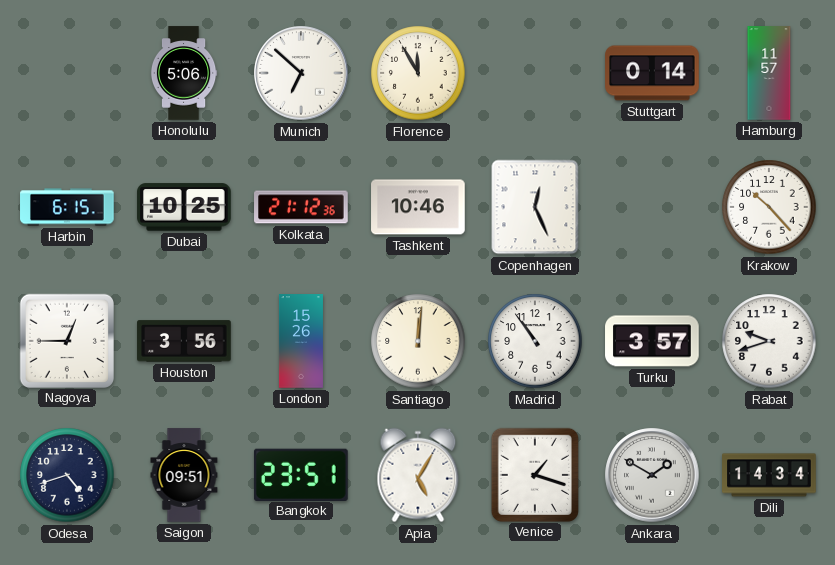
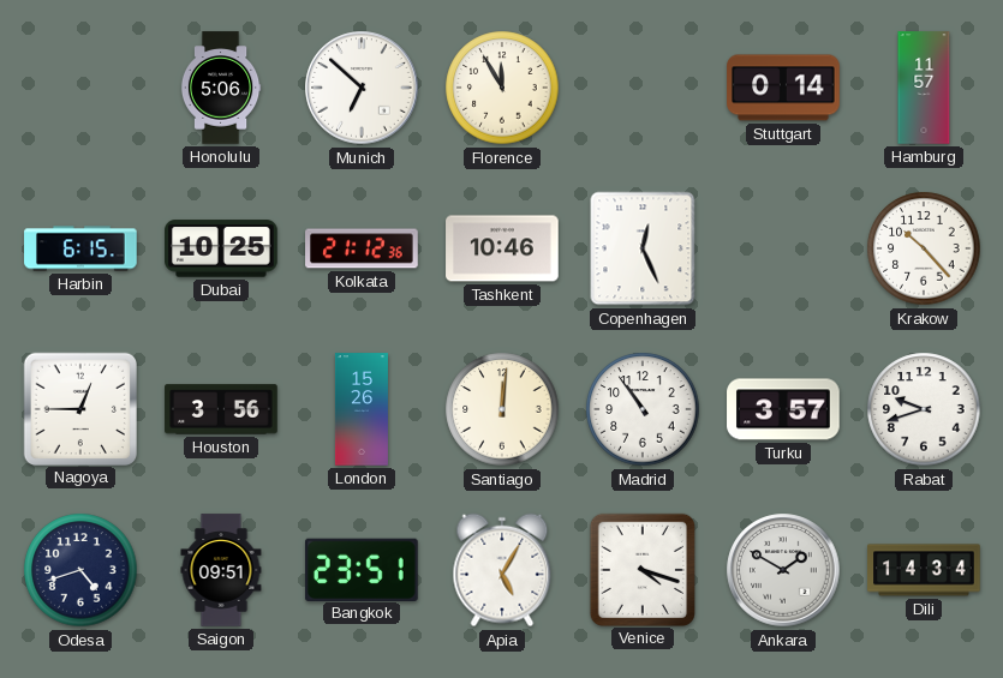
Venice: 1:18 -> 4:18
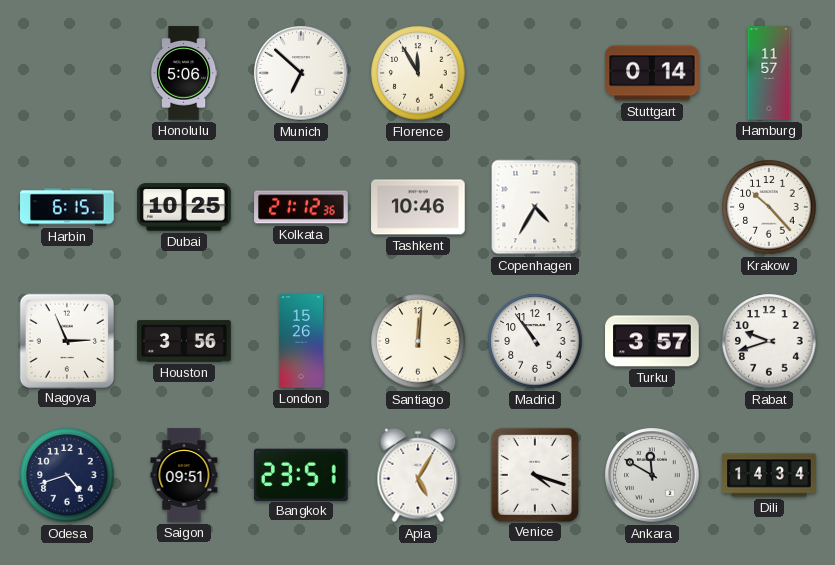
Copenhagen: 12:26 -> 4:35
Nagoya: 12:45 -> 2:56
Ankara: 1:50 -> 11:50
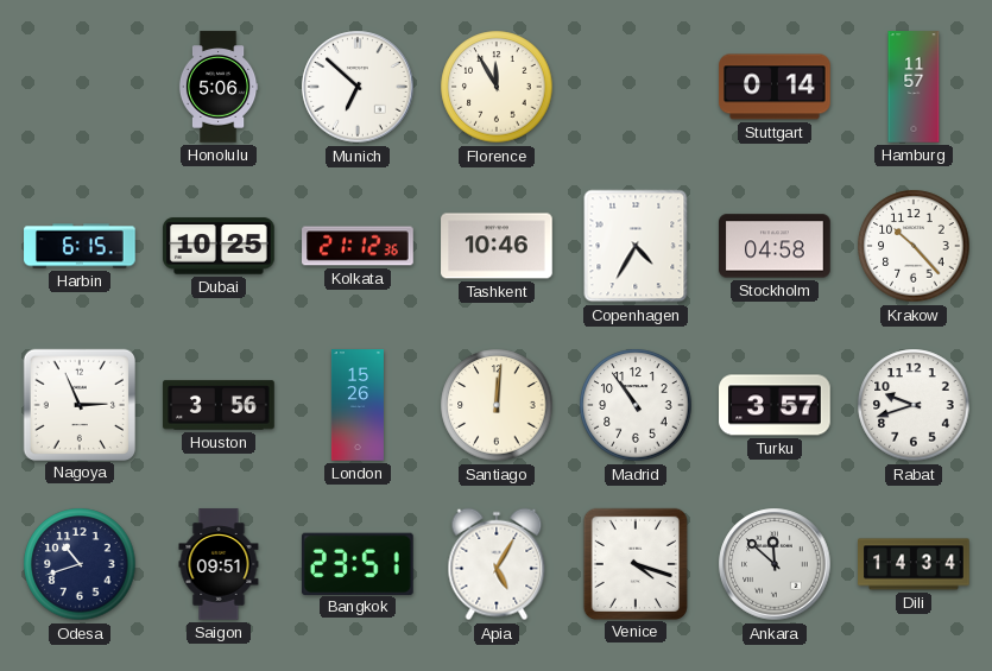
Stockholm: none -> 04:58
Odesa: 4:42 -> 10:42
Ankara: 11:50 -> 11:52
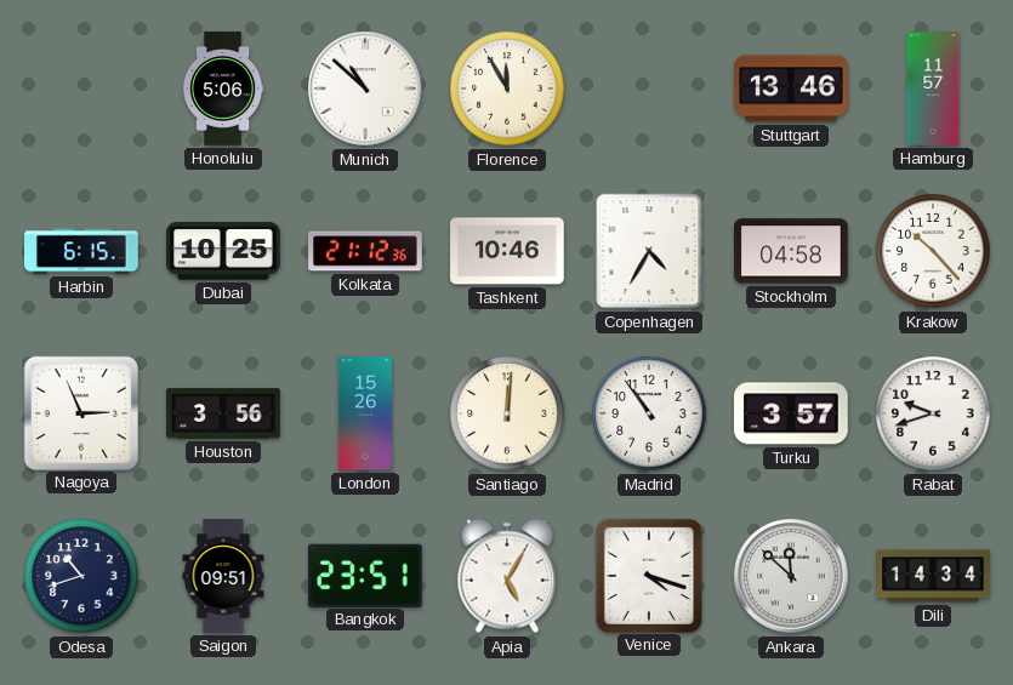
Munich: 6:52 -> 10:52
Stuttgart: 0:14 -> 13:46
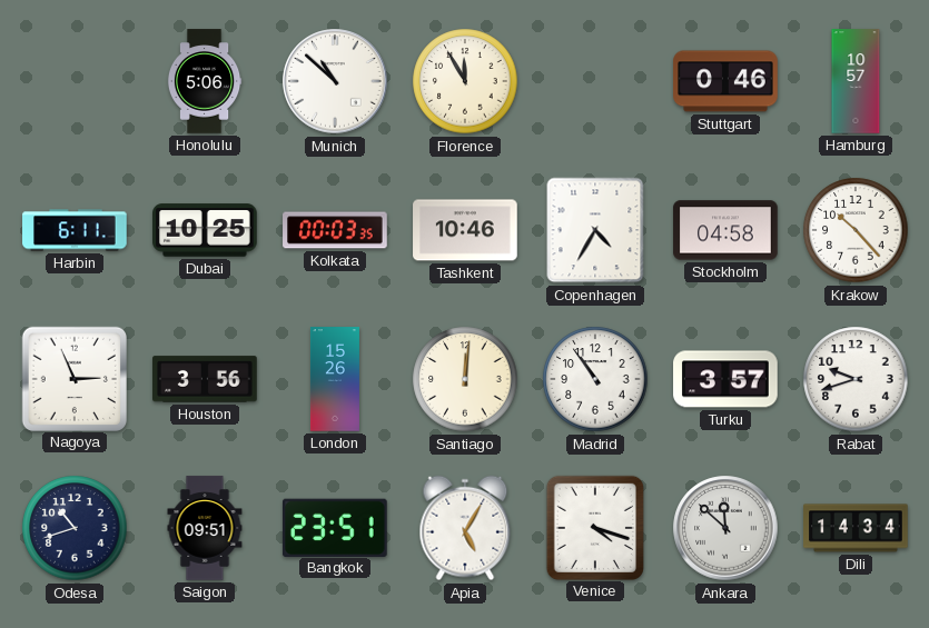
Stuttgart: 13:46 -> 0:46
Hamburg: 11:57 -> 10:57
Harbin: 6:15 -> 6:11
Kolkata: 21:12 -> 00:03
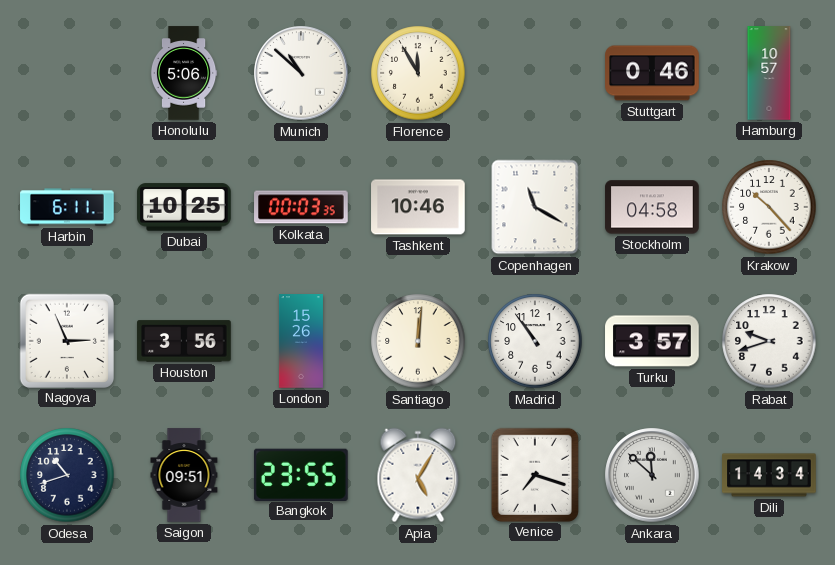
Copenhagen: 4:35 -> 11:20
Bangkok: 23:51 -> 23:55
Venice: 4:18 -> 7:18
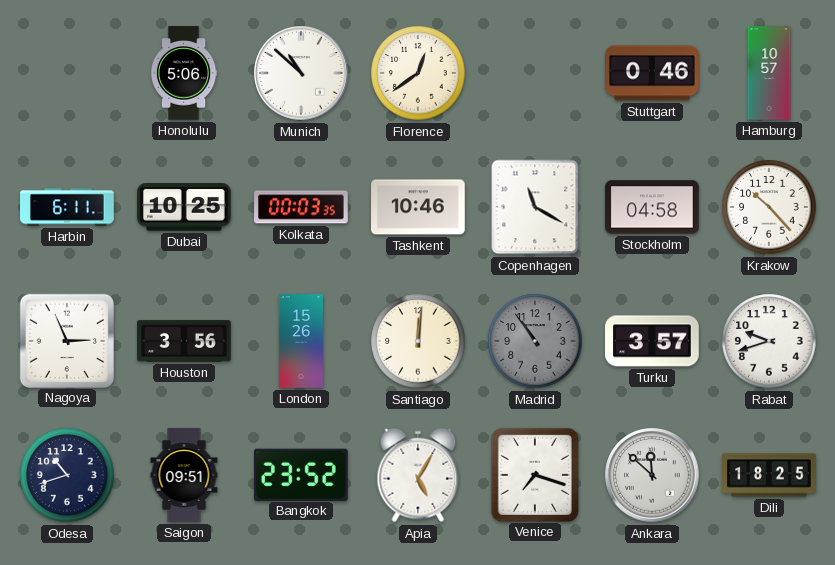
Florence: 11:55 -> 12:39
Madrid dial: white -> grey
Bangkok: 23:55 -> 23:52
Dili: 14:34 -> 18:25
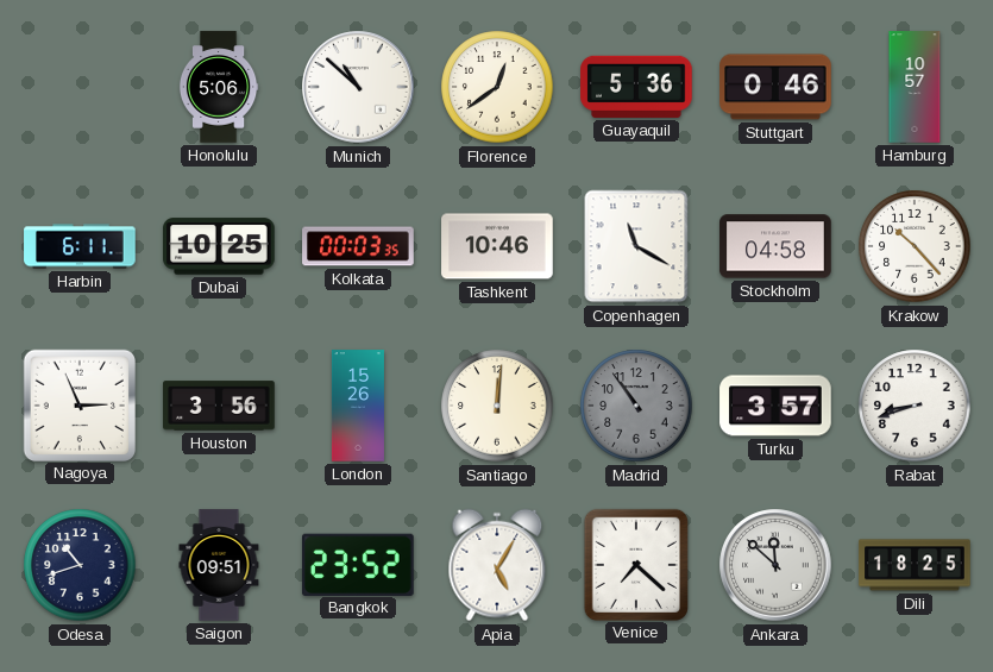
Guayaquil: none -> 5:36
Rabat: 9:42 -> 8:42
Venice: 7:18 -> 7:22
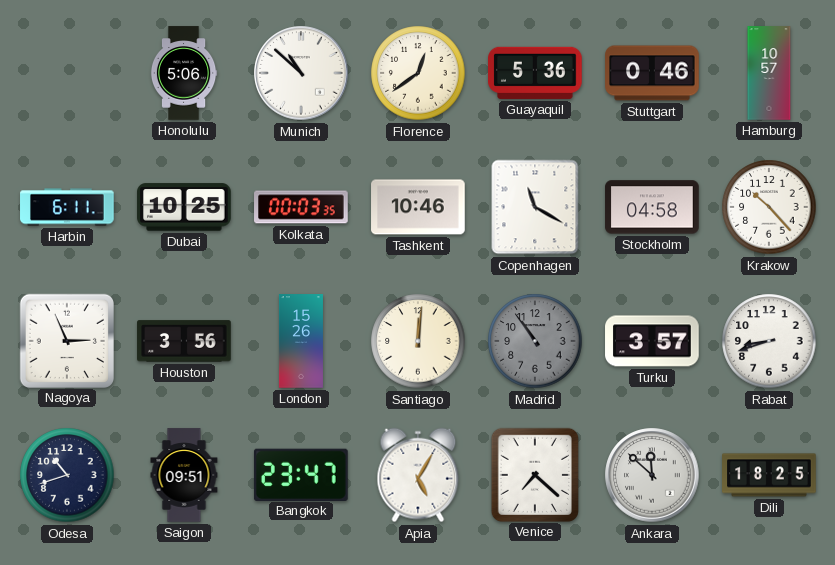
Bangkok: 23:52 -> 23:47
